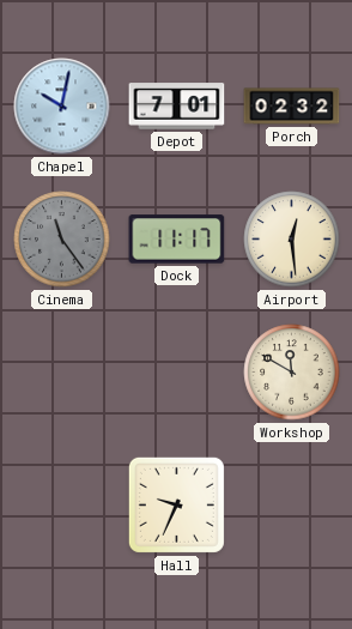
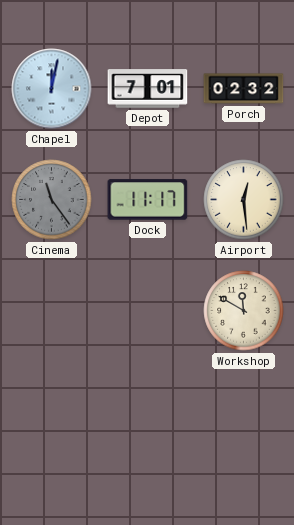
Chapel: 10:02 -> 12:02
Hall: 9:34 -> none
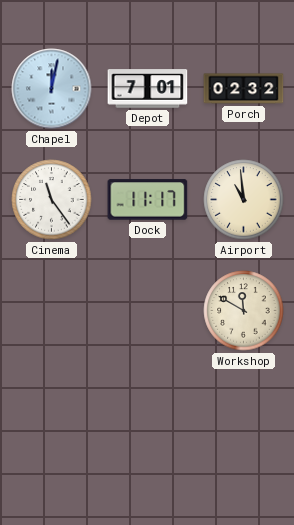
Cinema dial: grey -> white
Airport: 12:29 -> 10:59
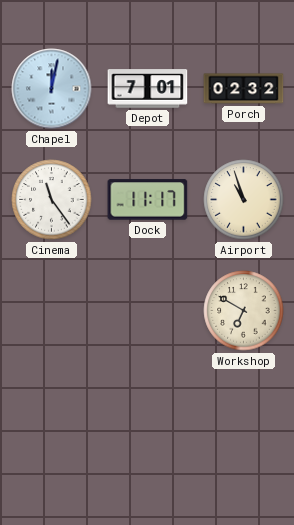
Airport: 10:59 -> 10:57
Workshop: 11:50 -> 6:50
